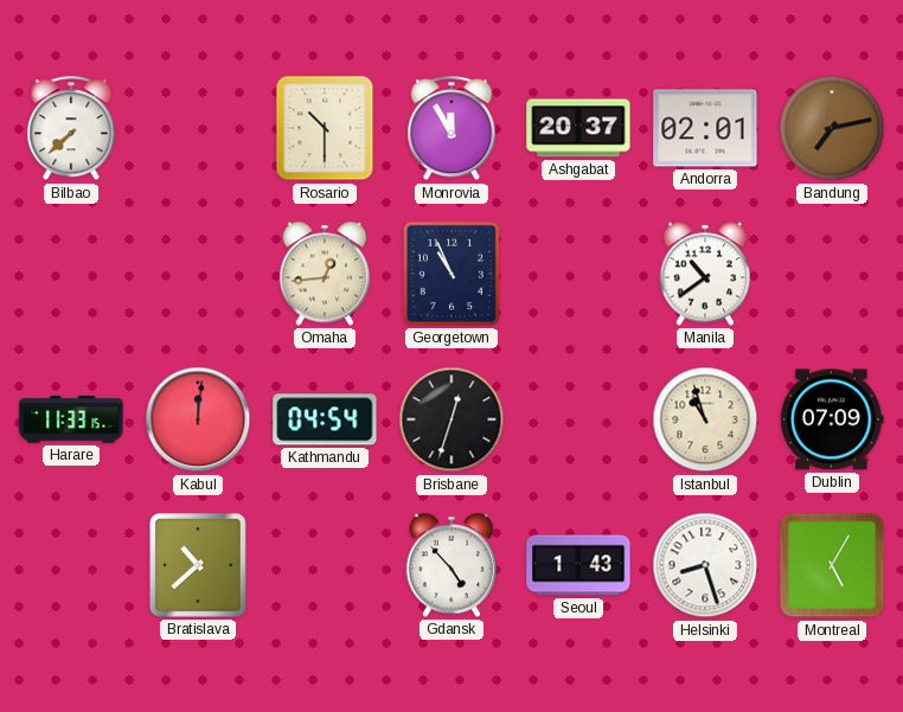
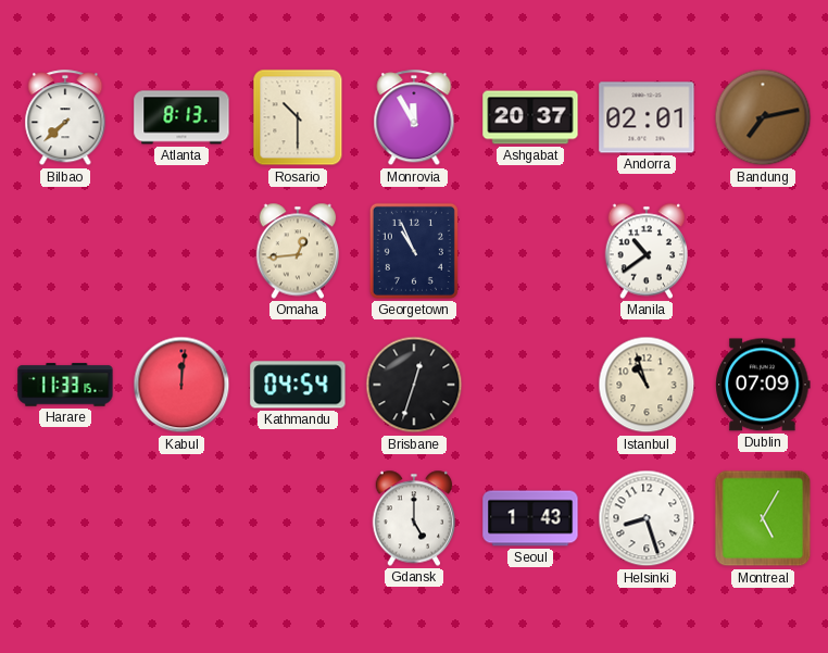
Atlanta: none -> 8:13
Bratislava: 10:38 -> none
Gdansk: 4:53 -> 5:00
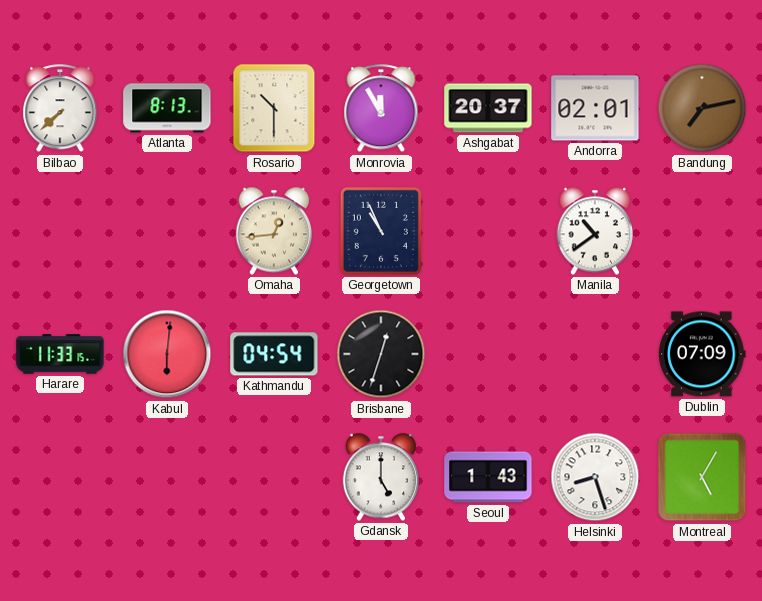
Kabul: 12:01 -> 6:01
Istanbul: 10:57 -> none
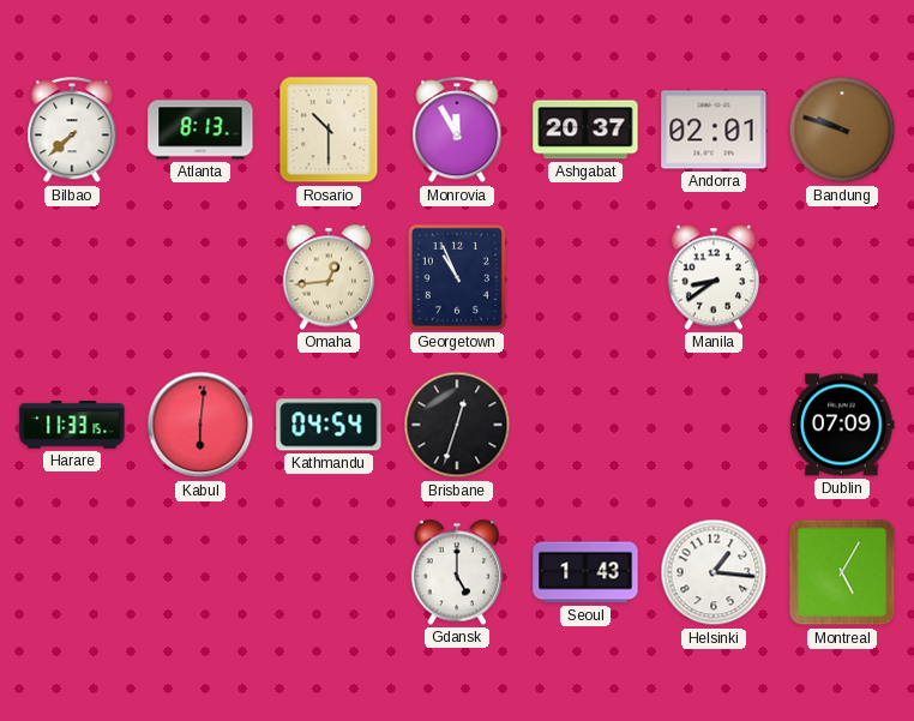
Bandung: 7:13 -> 9:48
Manila: 10:39 -> 8:39
Helsinki: 8:27 -> 1:16
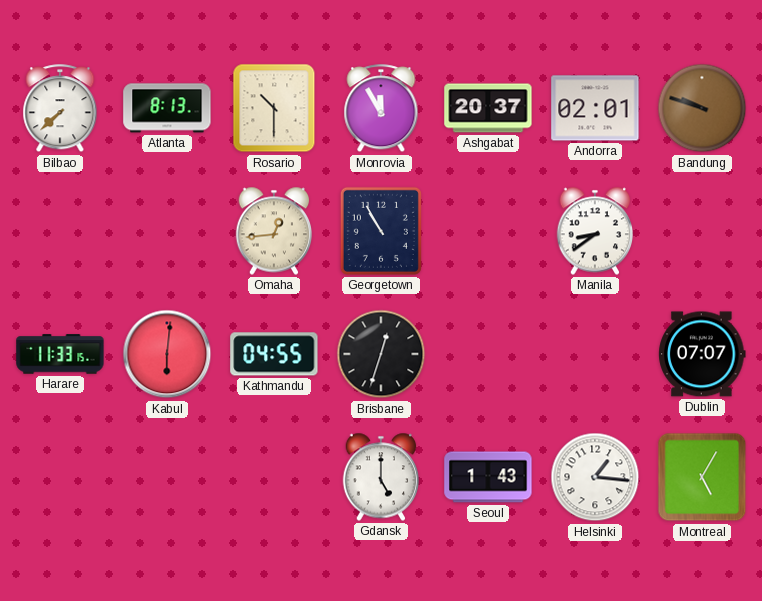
Georgetown: 10:56 -> 10:55
Kathmandu: 04:54 -> 04:55
Dublin: 07:09 -> 07:07
